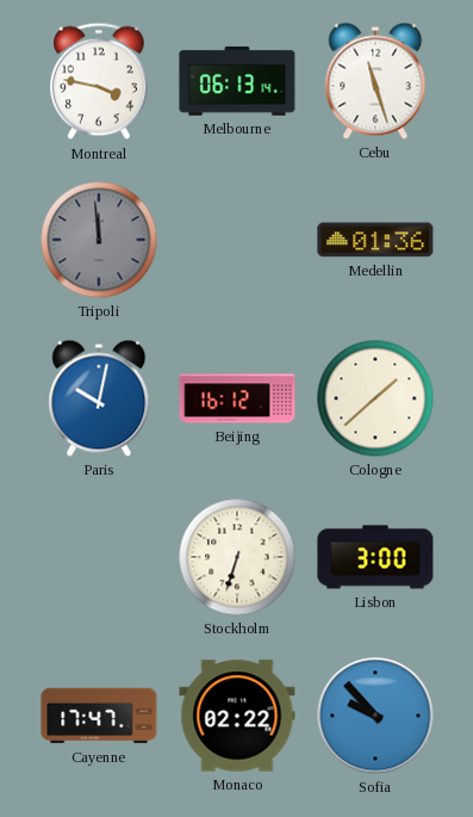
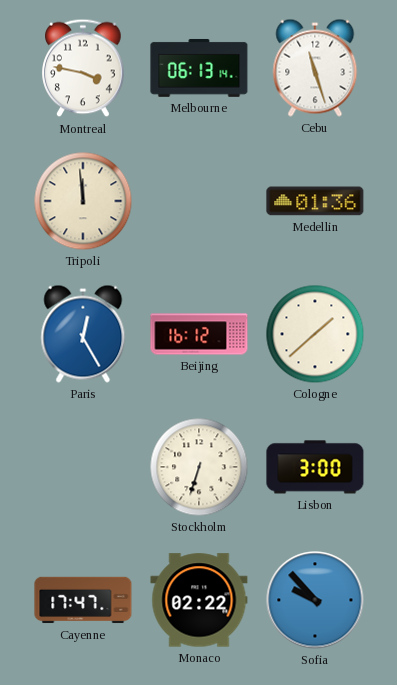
Tripoli dial: grey -> cream
Paris: 10:02 -> 12:25
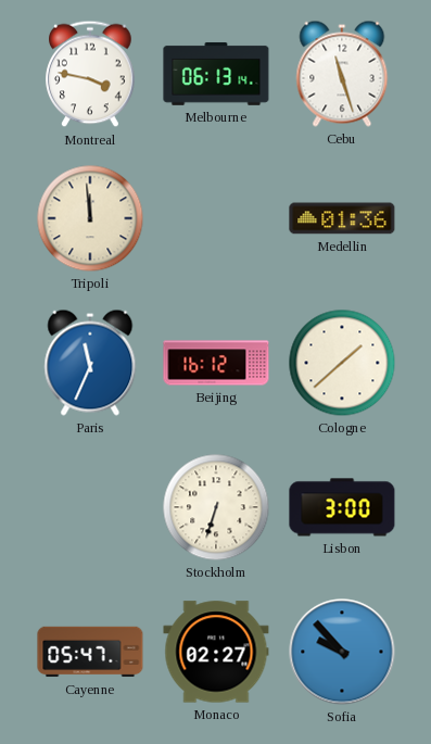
Paris: 12:25 -> 11:34
Cayenne: 17:47 -> 05:47
Monaco: 02:22 -> 02:27
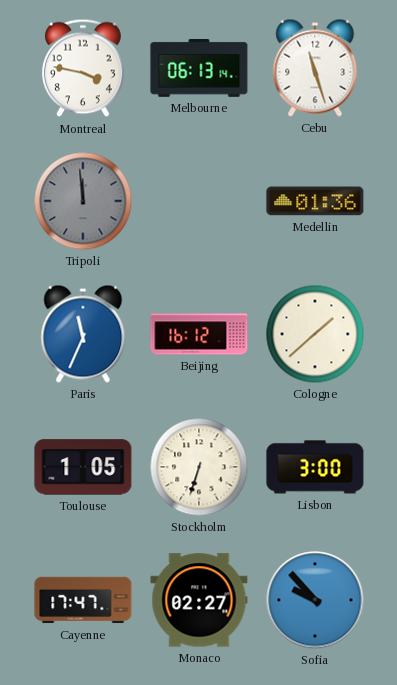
Tripoli dial: cream -> grey
Toulouse: none -> 1:05
Cayenne: 05:47 -> 17:47
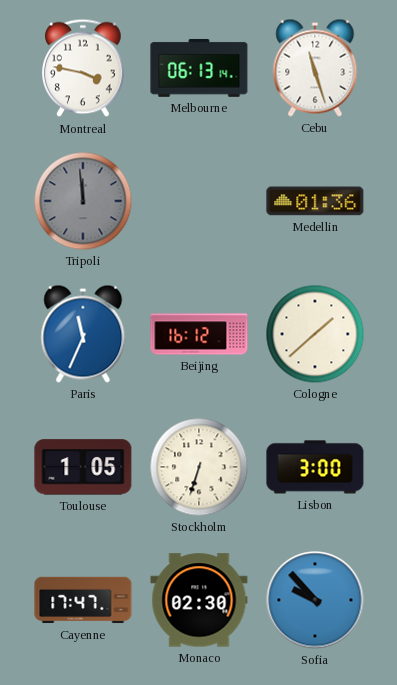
Monaco: 02:27 -> 02:30
